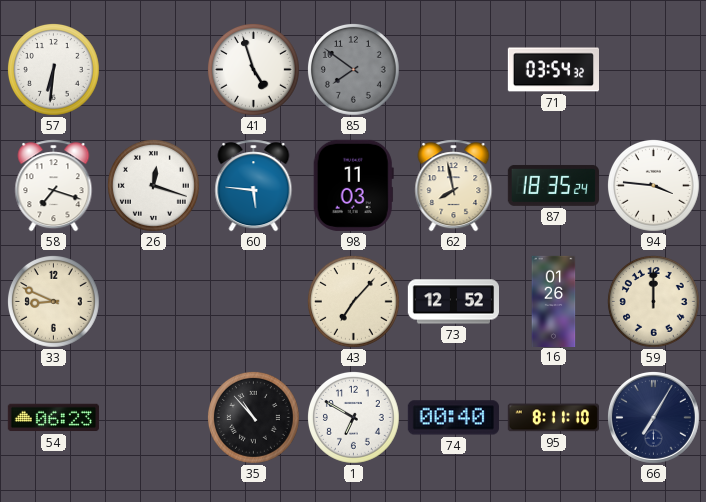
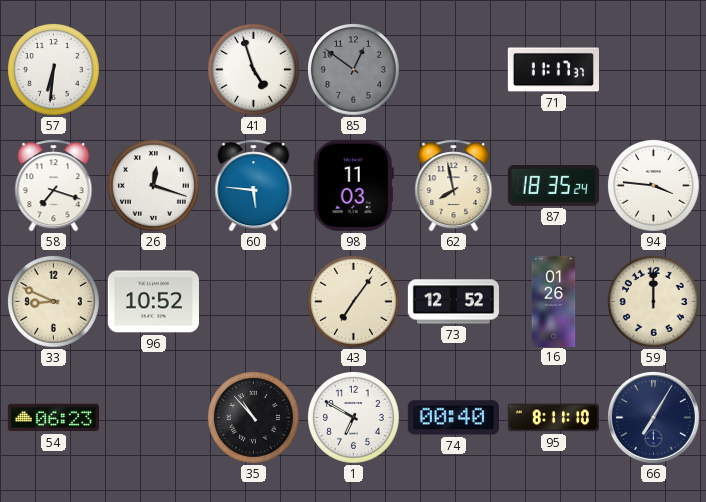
85: 7:51 -> 12:51
71: 03:54 -> 11:17
96: none -> 10:52
43: 7:07 -> 7:06
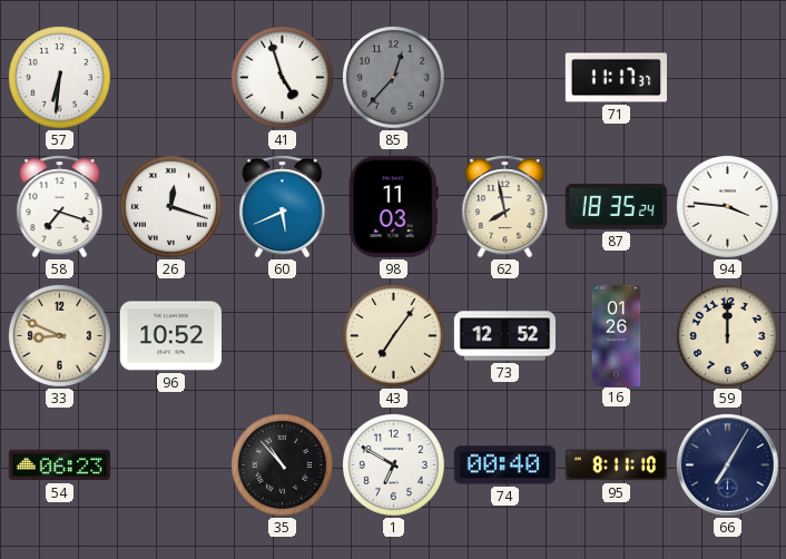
85: 12:51 -> 12:37
60: 5:46 -> 5:41
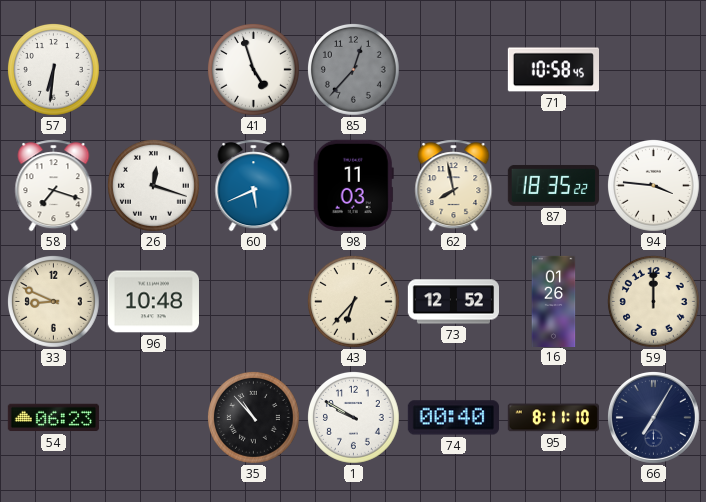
71: 11:17 -> 10:58
87: 18:35:24 -> 18:35:22
96: 10:52 -> 10:48
43: 7:06 -> 6:37
1: 6:50 -> 9:50
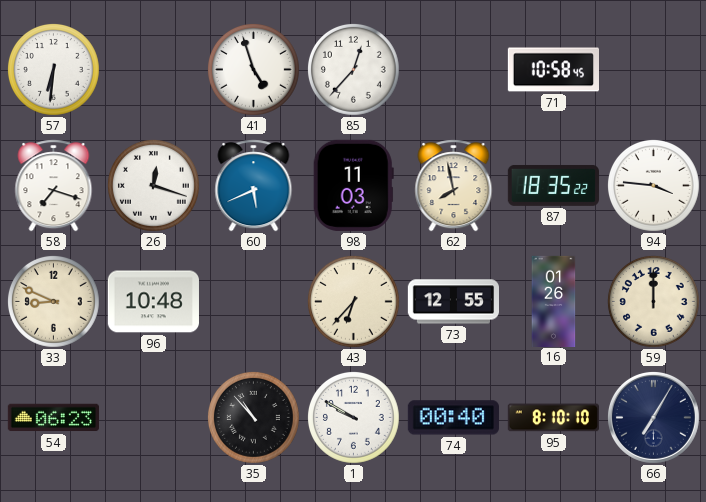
85 dial: grey -> white
73: 12:52 -> 12:55
95: 8:11 -> 8:10
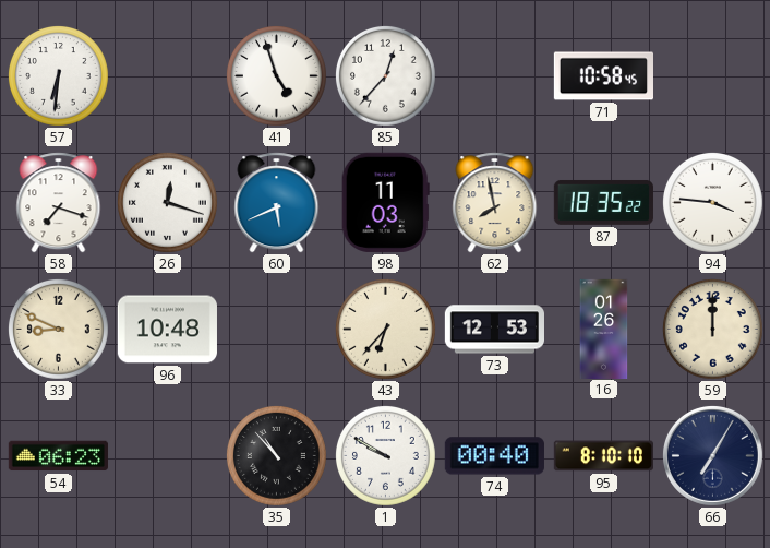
73: 12:55 -> 12:53
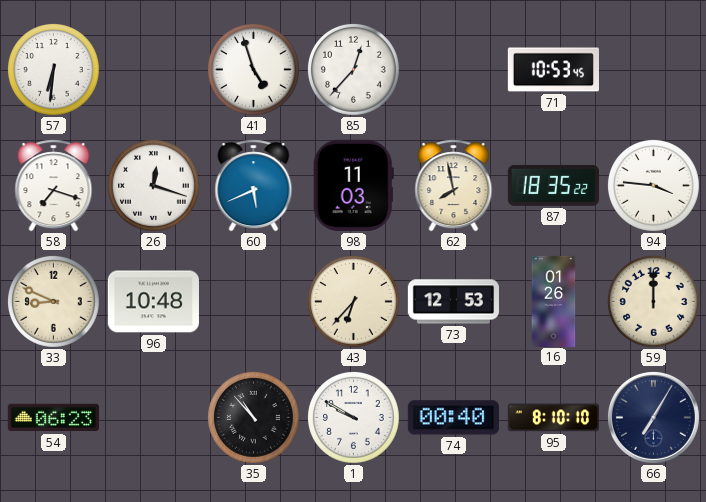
71: 10:58 -> 10:53
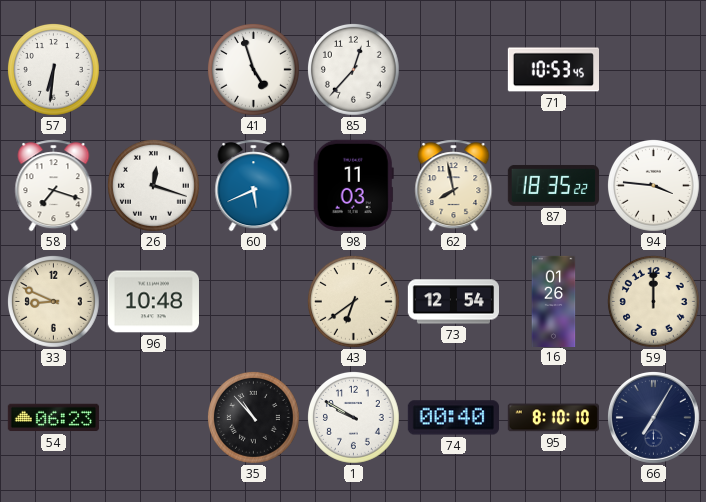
43: 6:37 -> 6:39
73: 12:53 -> 12:54
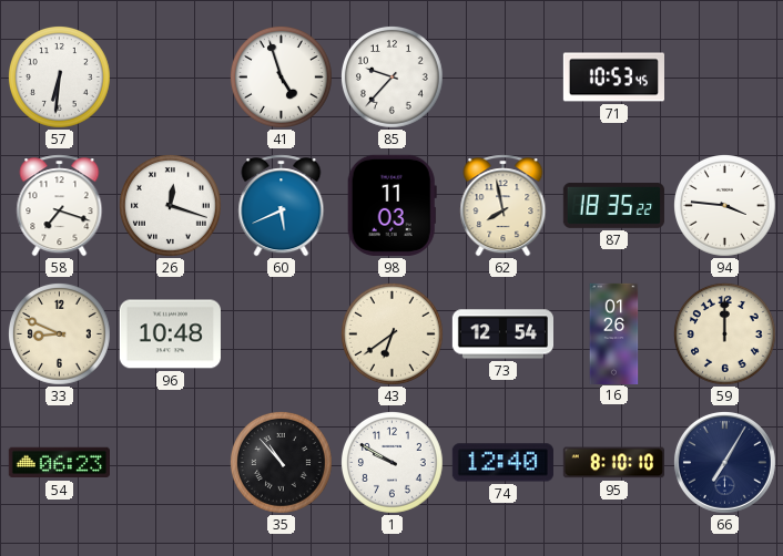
85: 12:37 -> 9:37
74: 00:40 -> 12:40
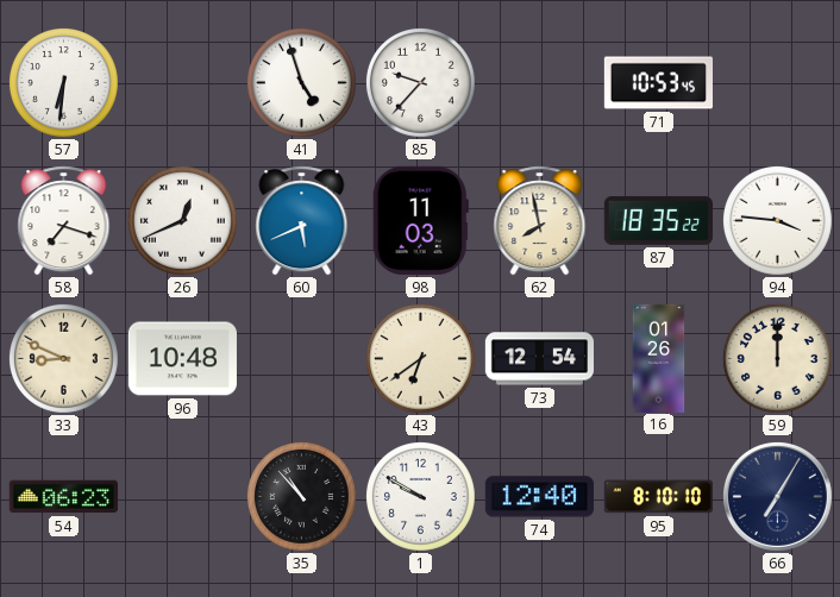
26: 12:18 -> 12:41
